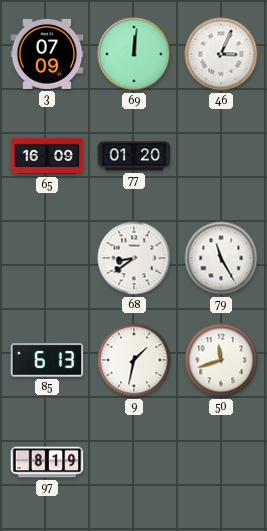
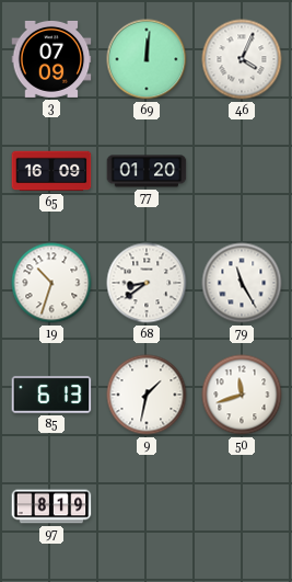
46: 3:04 -> 4:04
19: none -> 10:33
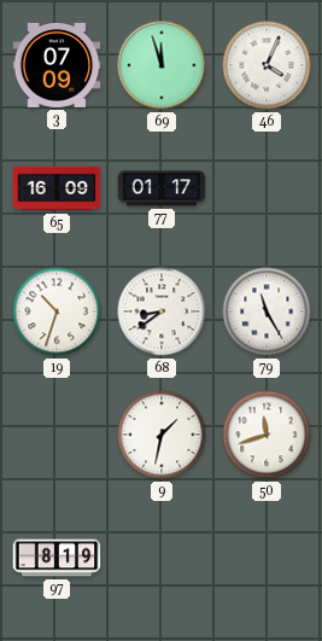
69: 12:01 -> 11:57
77: 01:20 -> 01:17
85: 6:13 -> none
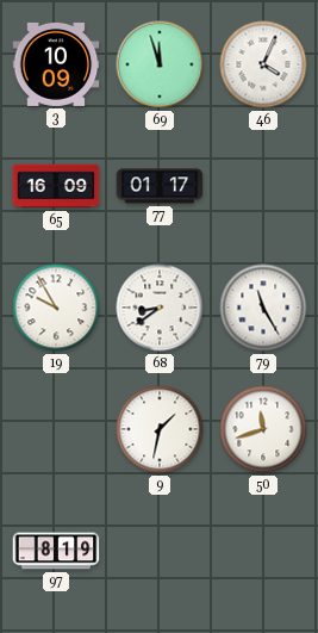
3: 07:09 -> 10:09
19: 10:33 -> 9:55
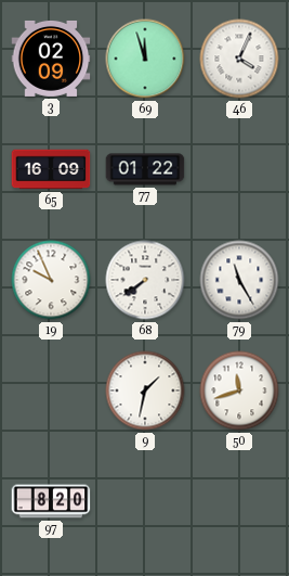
3: 10:09 -> 02:09
77: 01:17 -> 01:22
19: 9:55 -> 9:56
68: 8:39 -> 7:39
97: 8:19 -> 8:20
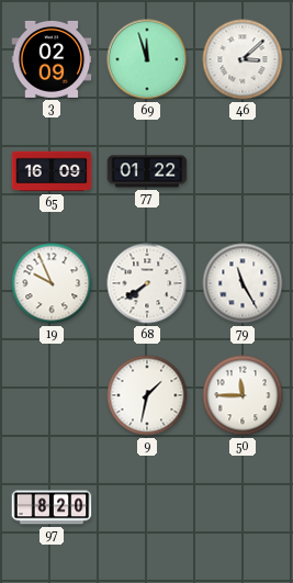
46: 4:04 -> 3:08
50: 11:42 -> 11:45
